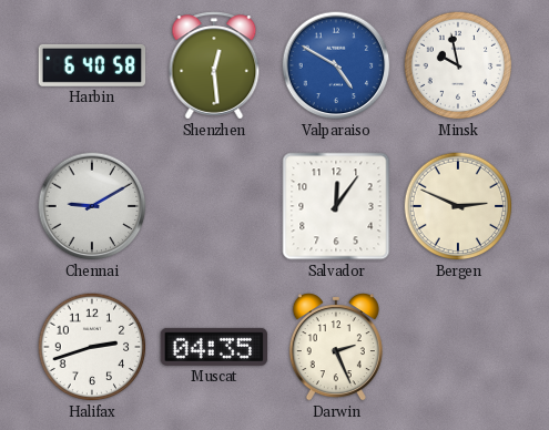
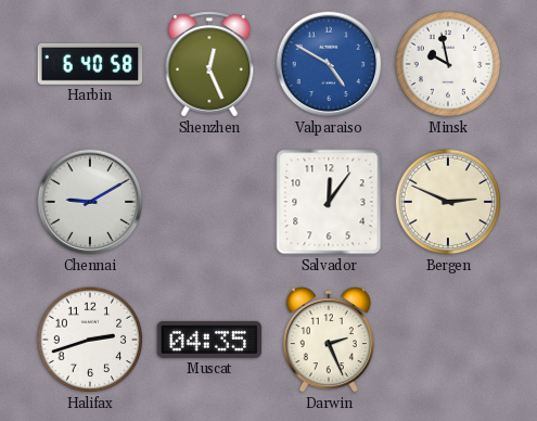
Shenzhen: 12:29 -> 12:26
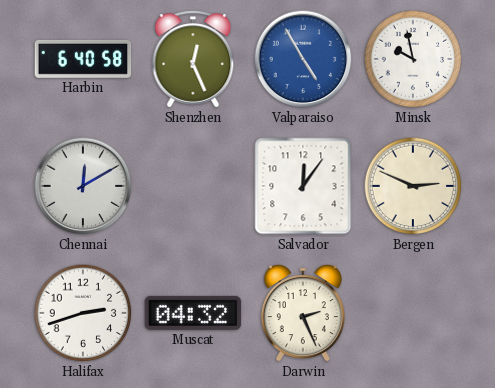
Valparaiso: 4:50 -> 4:55
Chennai: 9:10 -> 12:10
Muscat: 04:35 -> 04:32
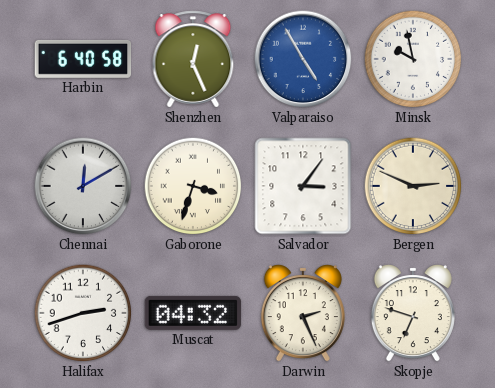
Gaborone: none -> 3:33
Salvador: 12:06 -> 3:06
Skopje: none -> 6:48
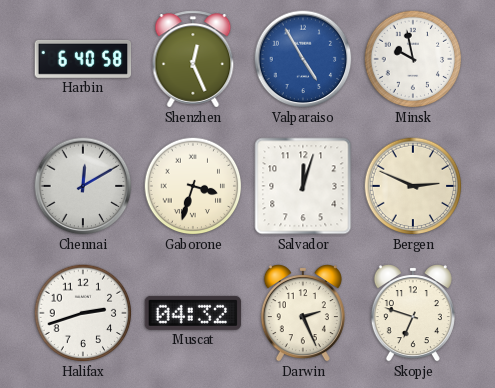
Salvador: 3:06 -> 12:03
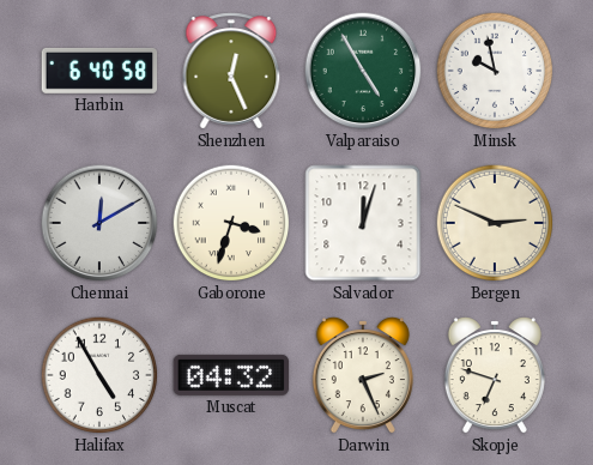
Valparaiso dial: blue -> green
Halifax: 2:42 -> 4:55
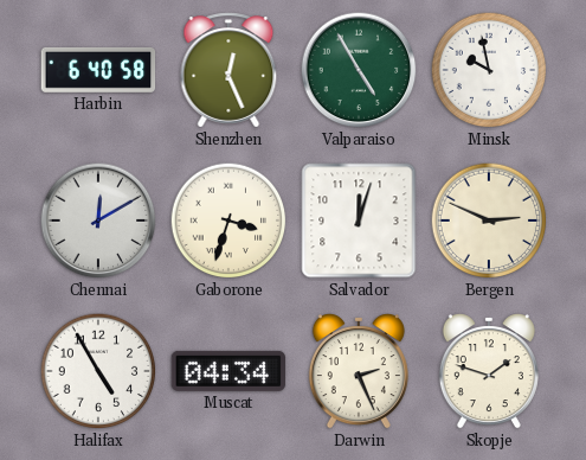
Muscat: 04:32 -> 04:34
Skopje: 6:48 -> 1:48
